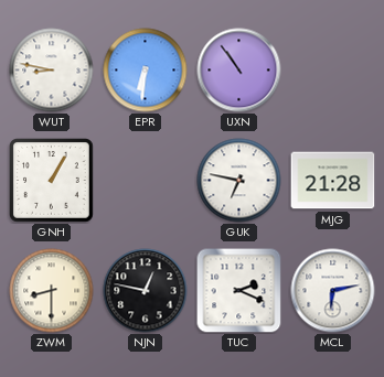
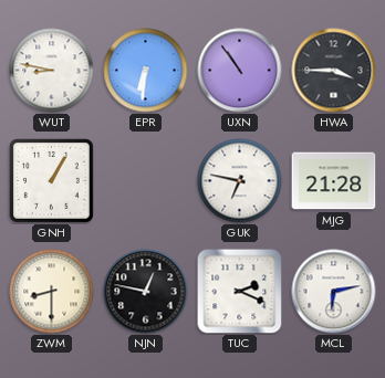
HWA: none -> 3:45
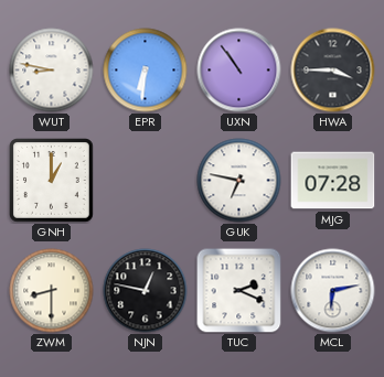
GNH: 1:05 -> 1:00
MJG: 21:28 -> 07:28
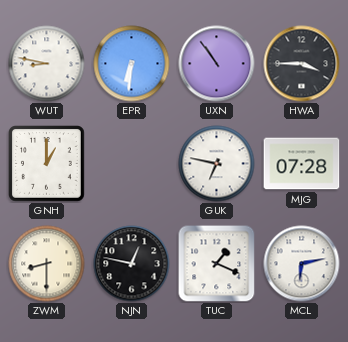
TUC: 2:19 -> 1:19
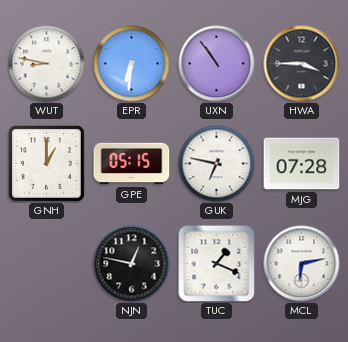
GPE: none -> 05:15
ZWM: 8:30 -> none
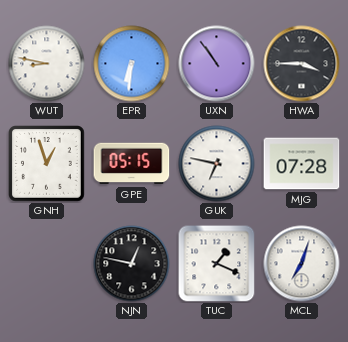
GNH: 1:00 -> 12:57
MCL: 6:13 -> 7:03
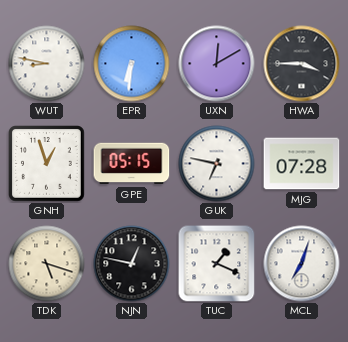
UXN: 10:54 -> 12:10
TDK: none -> 5:18
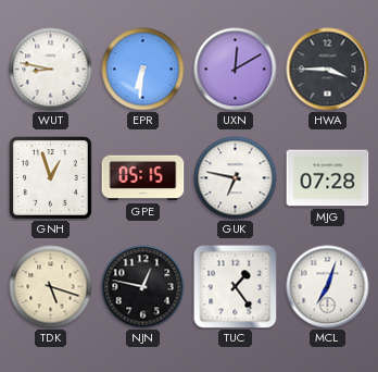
TUC: 1:19 -> 1:24
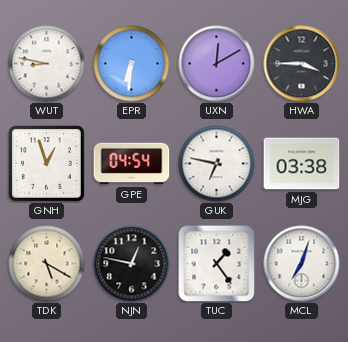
GPE: 05:15 -> 04:54
MJG: 07:28 -> 03:38
TDK: 5:18 -> 5:20
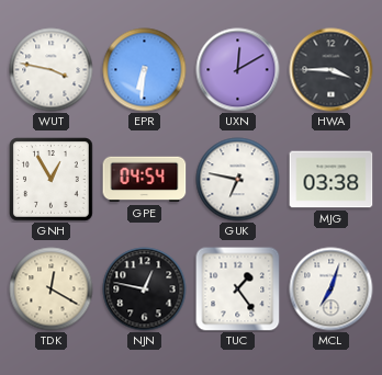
WUT: 8:47 -> 3:47
GNH: 12:57 -> 12:55
TDK: 5:20 -> 12:20
